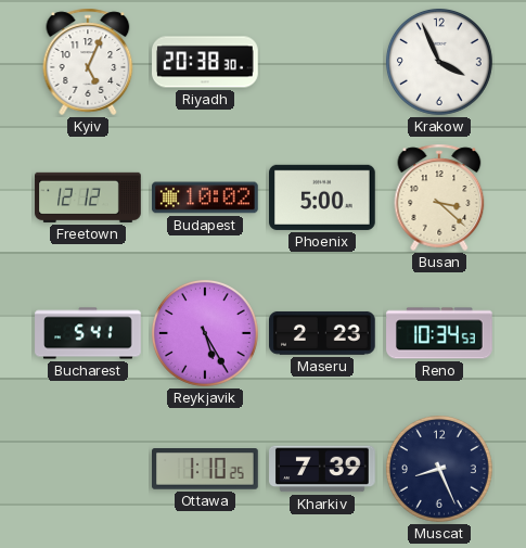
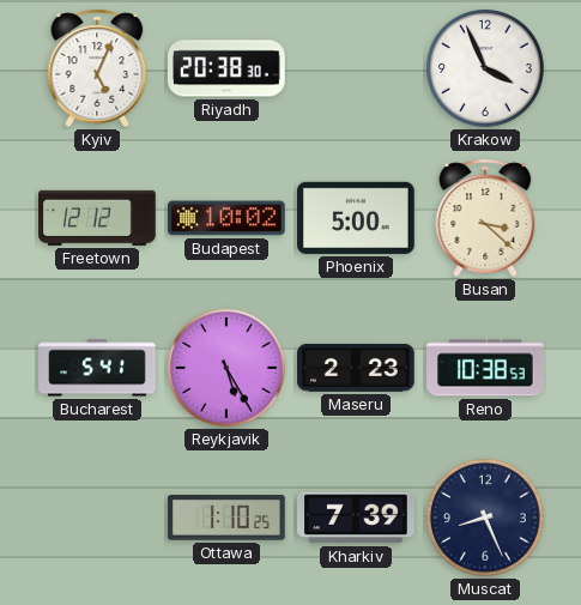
Reno: 10:34 -> 10:38
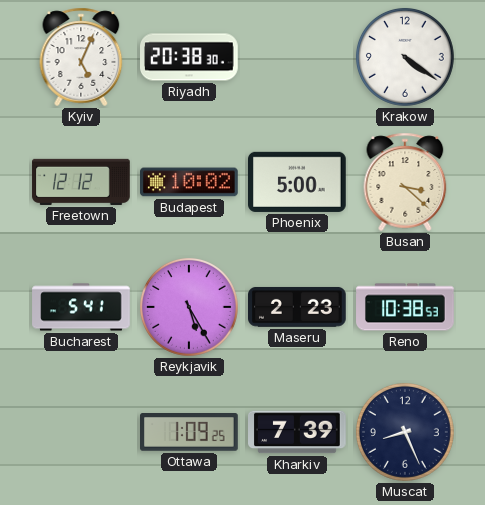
Krakow: 3:56 -> 4:21
Ottawa: 1:10 -> 1:09
